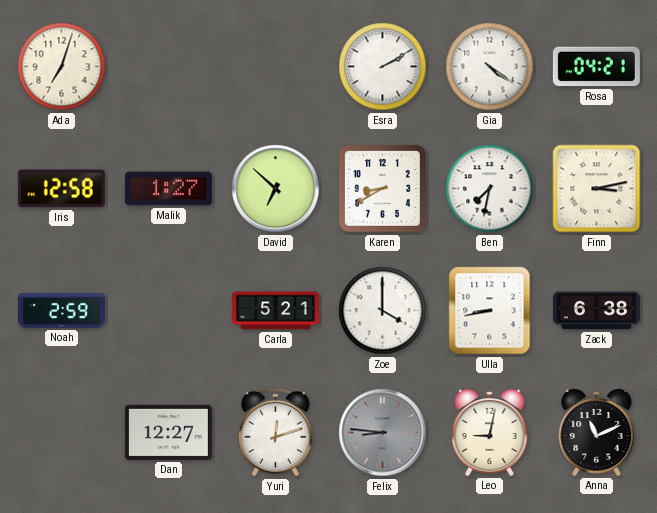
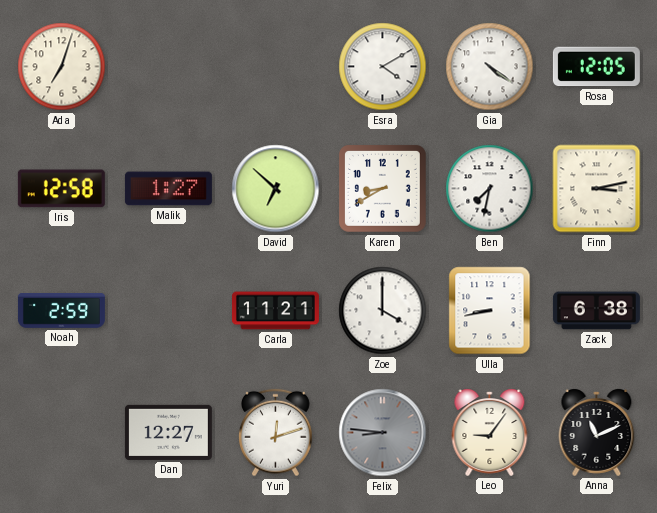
Esra: 2:10 -> 4:10
Rosa: 04:21 -> 12:05
Carla: 5:21 -> 11:21
Leo: 9:02 -> 9:06
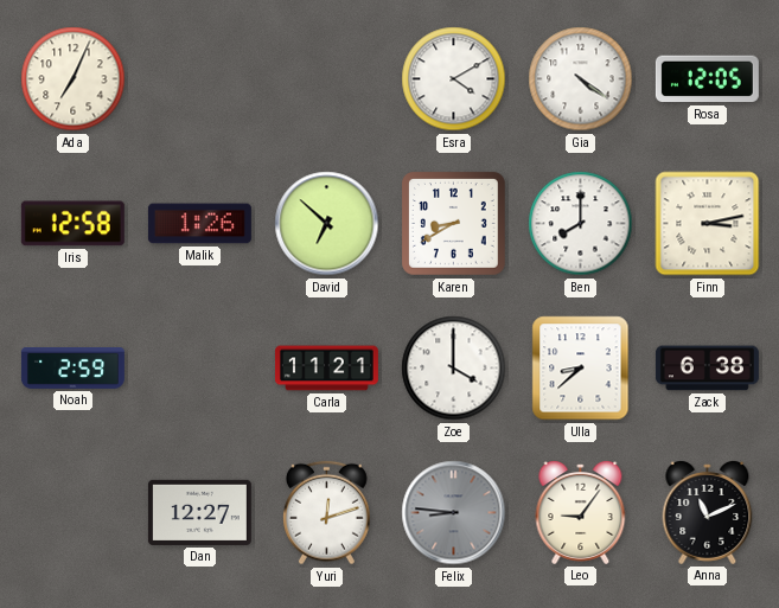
Ada: 7:03 -> 7:04
Malik: 1:27 -> 1:26
Ben: 7:32 -> 8:00
Ulla: 8:43 -> 8:38
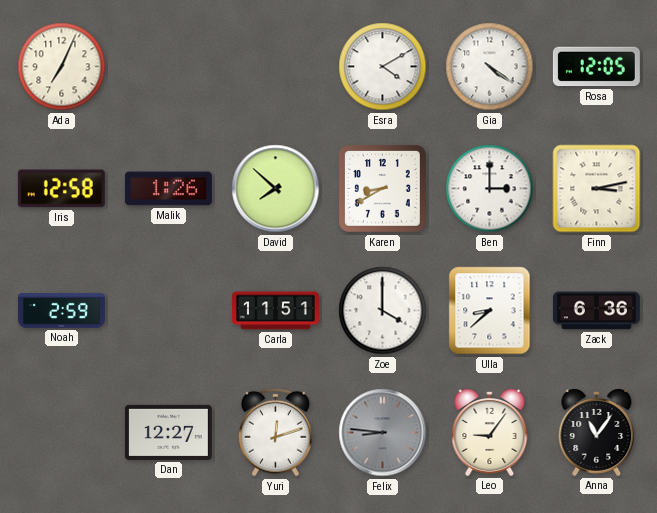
David: 6:52 -> 7:52
Ben: 8:00 -> 3:00
Carla: 11:21 -> 11:51
Zack: 6:38 -> 6:36
Anna: 11:11 -> 11:06
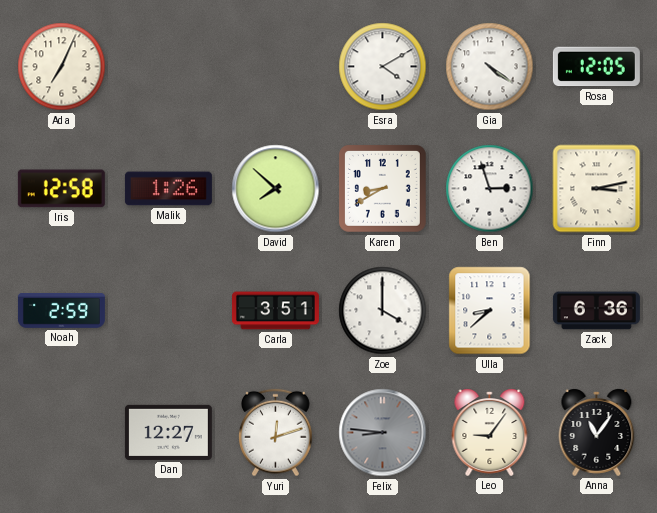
Ben: 3:00 -> 2:57
Carla: 11:51 -> 3:51
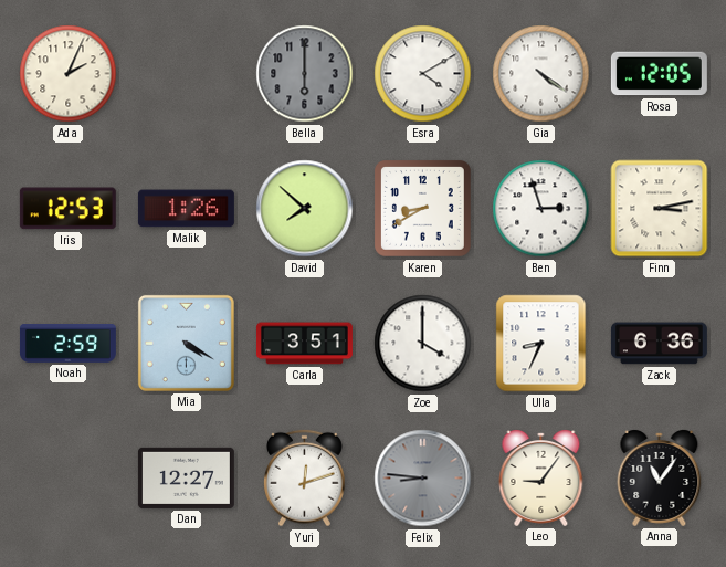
Ada: 7:04 -> 2:04
Bella: none -> 6:00
Iris: 12:58 -> 12:53
Mia: none -> 4:20
Ulla: 8:38 -> 8:34
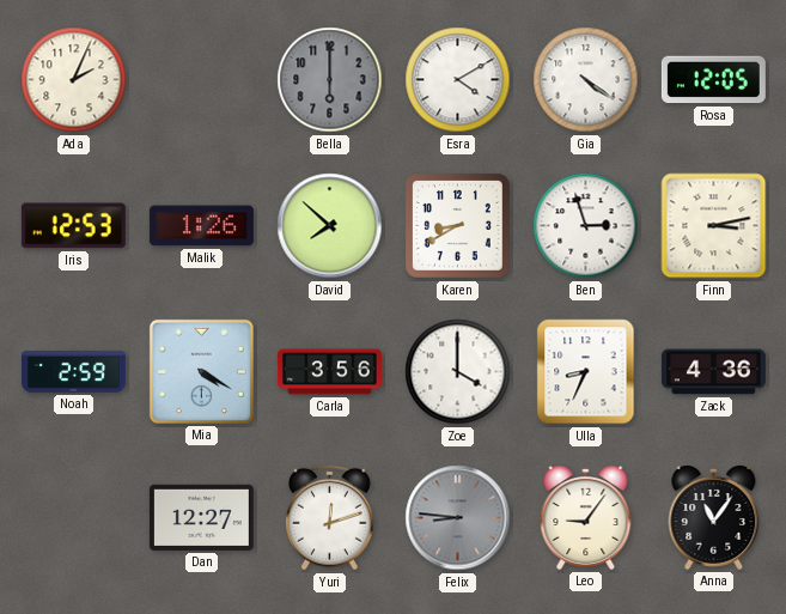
Carla: 3:51 -> 3:56
Zack: 6:36 -> 4:36
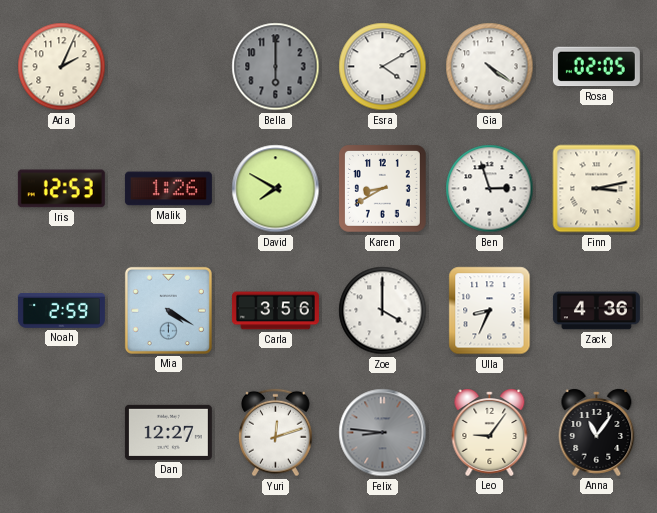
Rosa: 12:05 -> 02:05
David: 7:52 -> 7:50
